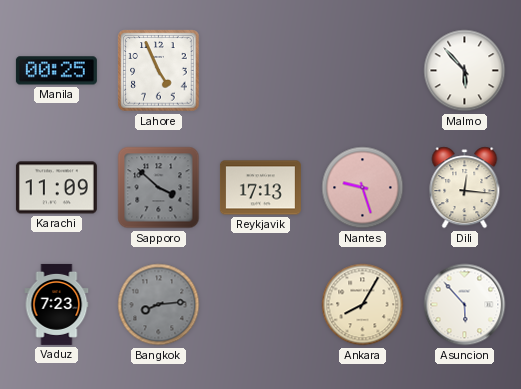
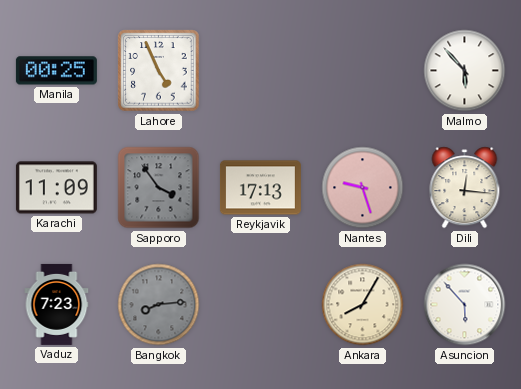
Sapporo: 3:52 -> 3:54
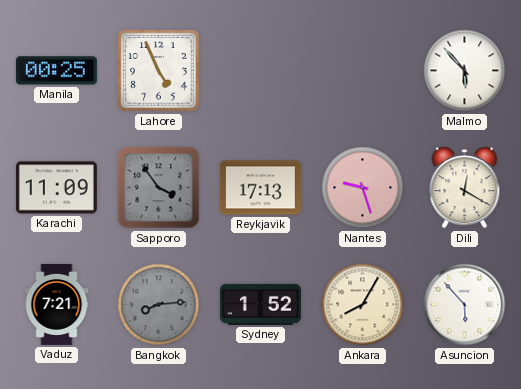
Dili: 12:16 -> 12:20
Vaduz: 7:23 -> 7:21
Sydney: none -> 1:52
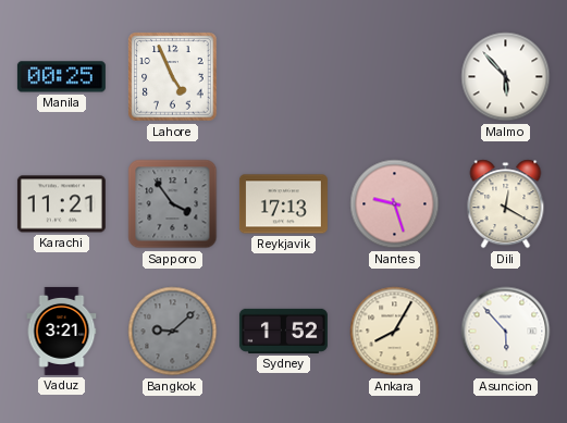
Karachi: 11:09 -> 11:21
Vaduz: 7:21 -> 3:21
Bangkok: 8:14 -> 9:08
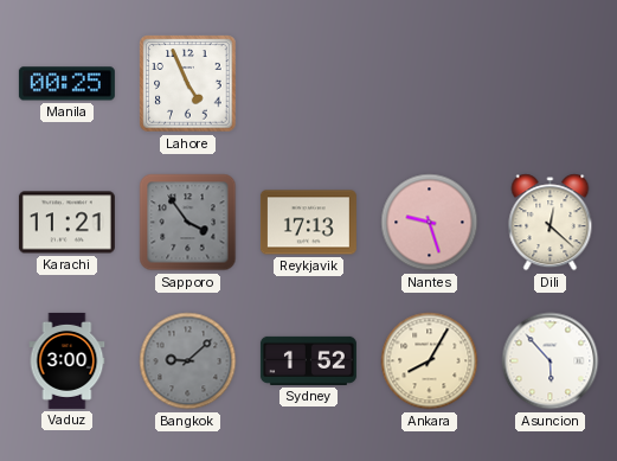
Malmo: 5:53 -> none
Dili: 12:20 -> 12:22
Vaduz: 3:21 -> 3:00
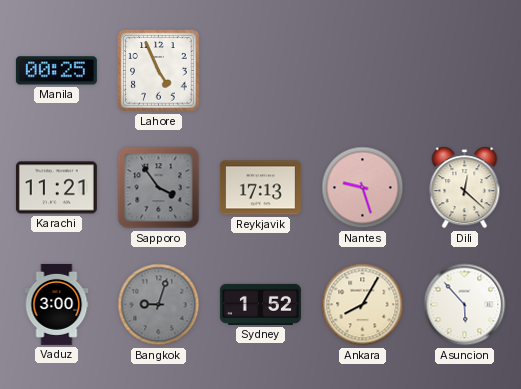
Bangkok: 9:08 -> 9:03
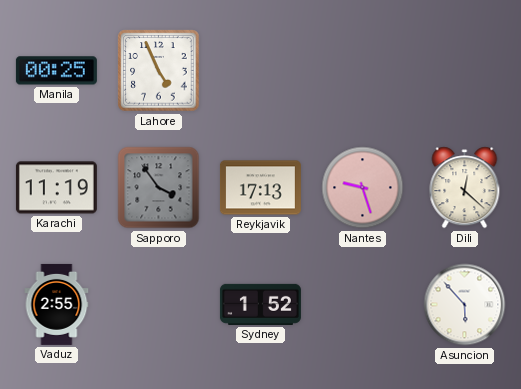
Karachi: 11:21 -> 11:19
Vaduz: 3:00 -> 2:55
Bangkok: 9:03 -> none
Ankara: 8:05 -> none
